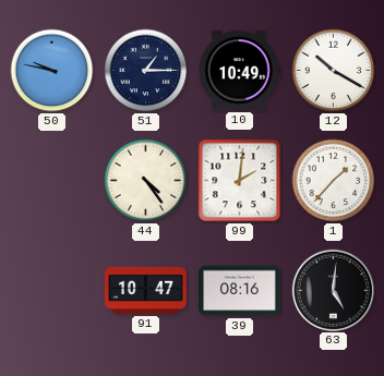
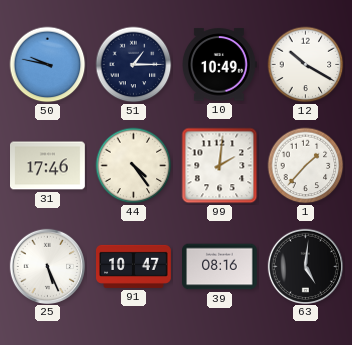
31: none -> 17:46
25: none -> 5:26
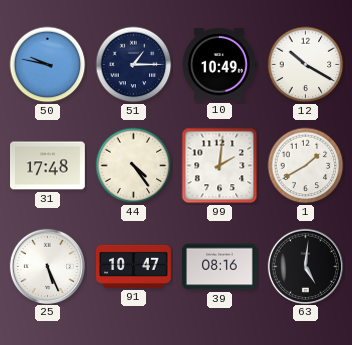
31: 17:46 -> 17:48
1: 1:37 -> 1:40
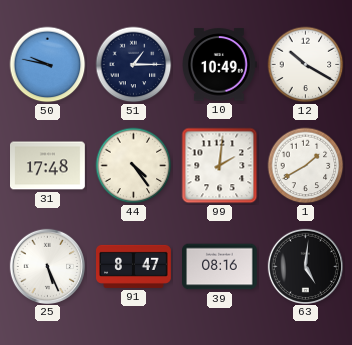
91: 10:47 -> 8:47
